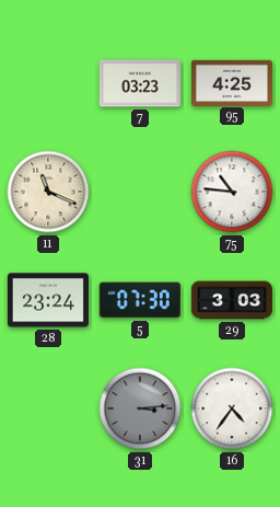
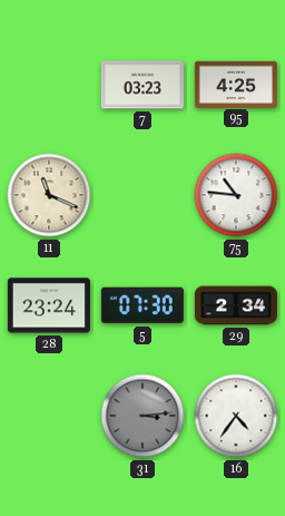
29: 3:03 -> 2:34
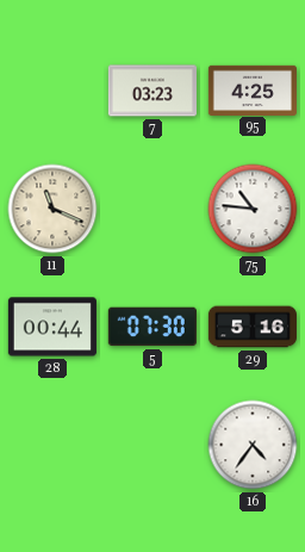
28: 23:24 -> 00:44
29: 2:34 -> 5:16
31: 3:14 -> none
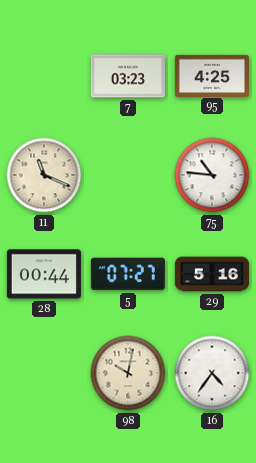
5: 07:30 -> 07:27
98: none -> 10:02
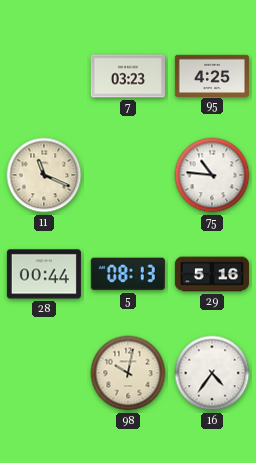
5: 07:27 -> 08:13
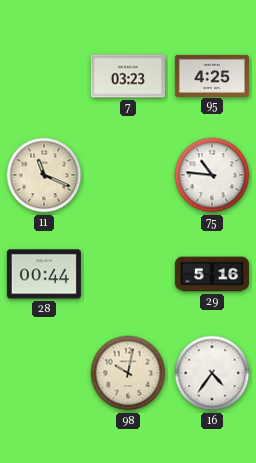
5: 08:13 -> none
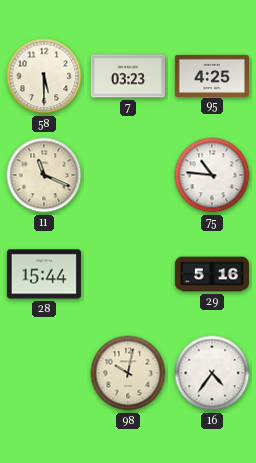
58: none -> 5:30
28: 00:44 -> 15:44
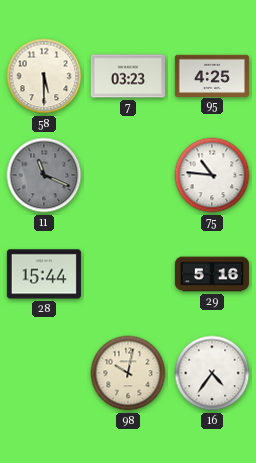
11 dial: cream -> grey
